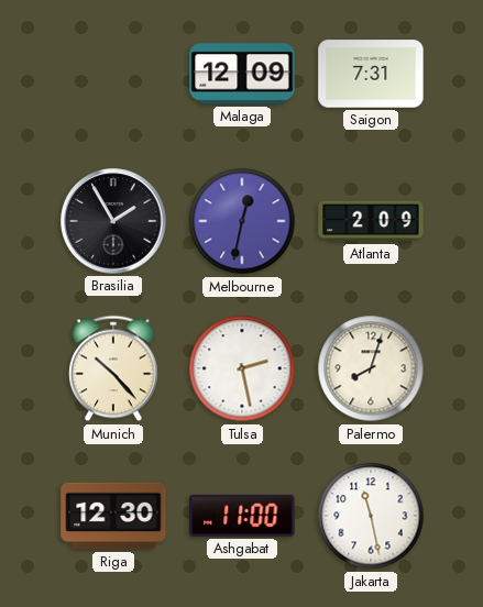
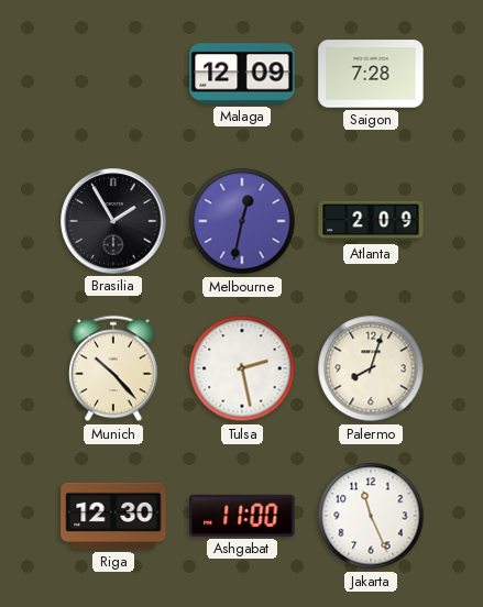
Saigon: 7:31 -> 7:28
Jakarta: 11:28 -> 11:26
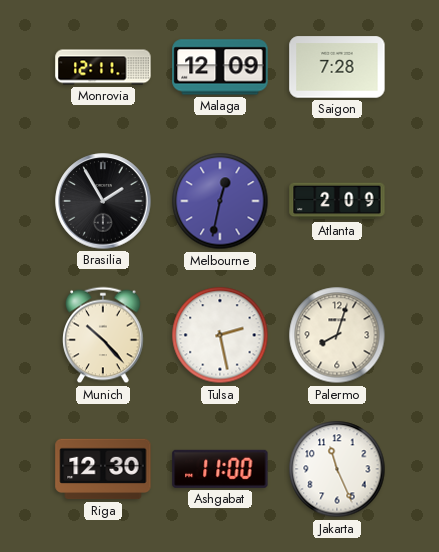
Monrovia: none -> 12:11
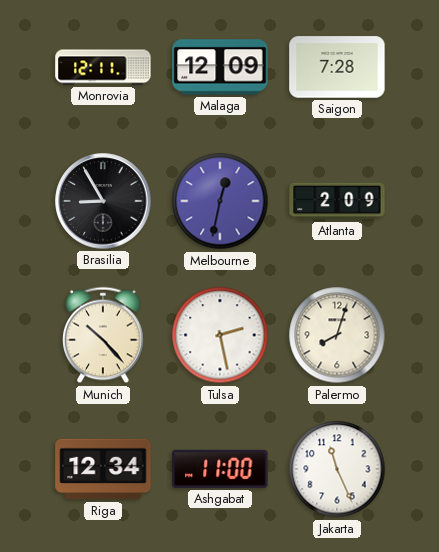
Brasilia: 1:55 -> 8:55
Riga: 12:30 -> 12:34
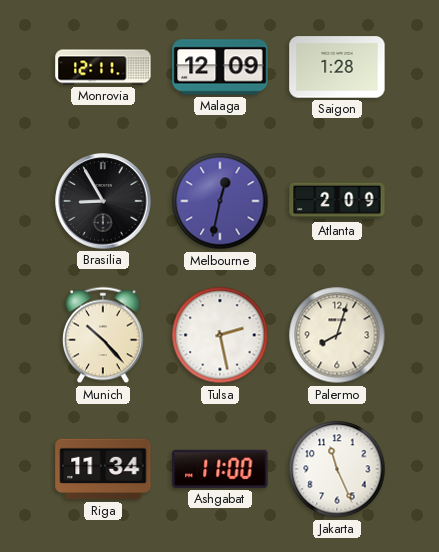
Saigon: 7:28 -> 1:28
Riga: 12:34 -> 11:34
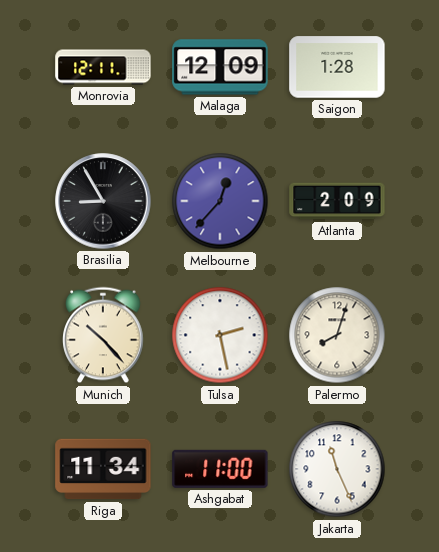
Melbourne: 12:32 -> 12:37
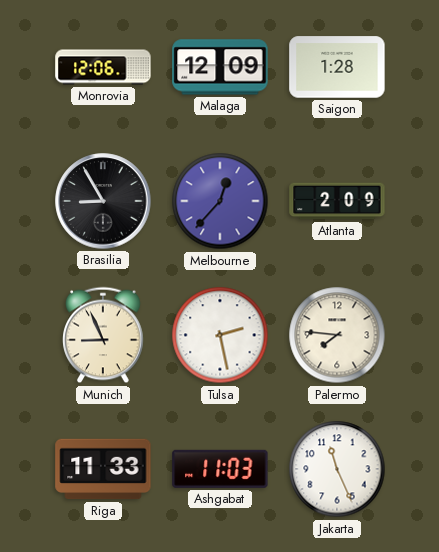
Monrovia: 12:11 -> 12:06
Munich: 10:23 -> 8:56
Palermo: 8:03 -> 7:46
Riga: 11:34 -> 11:33
Ashgabat: 11:00 -> 11:03
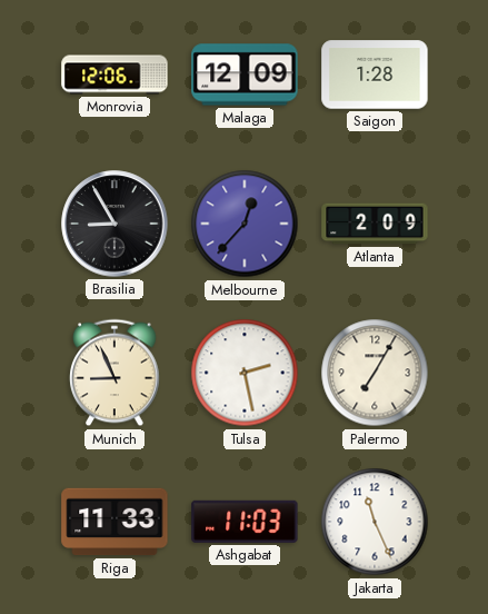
Palermo: 7:46 -> 7:05
